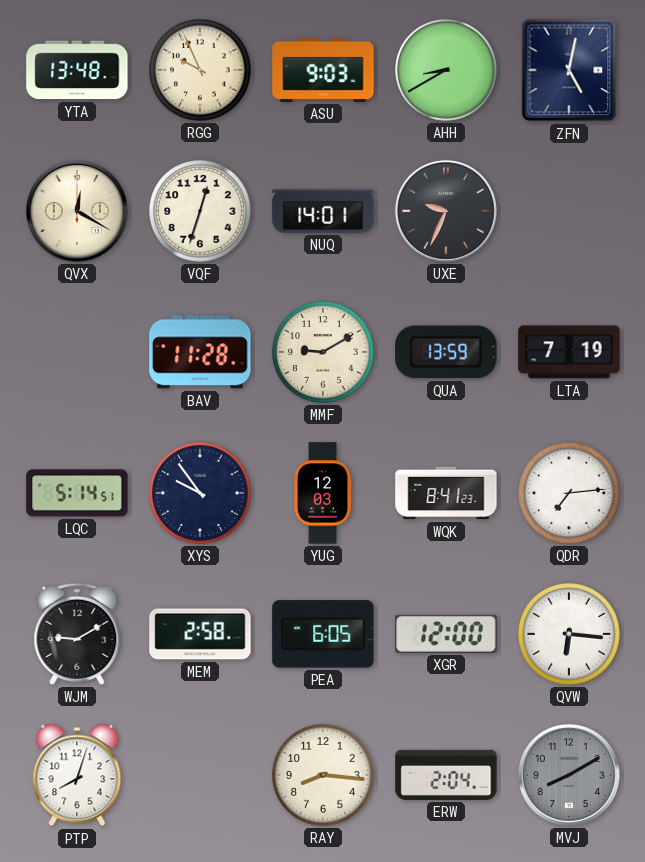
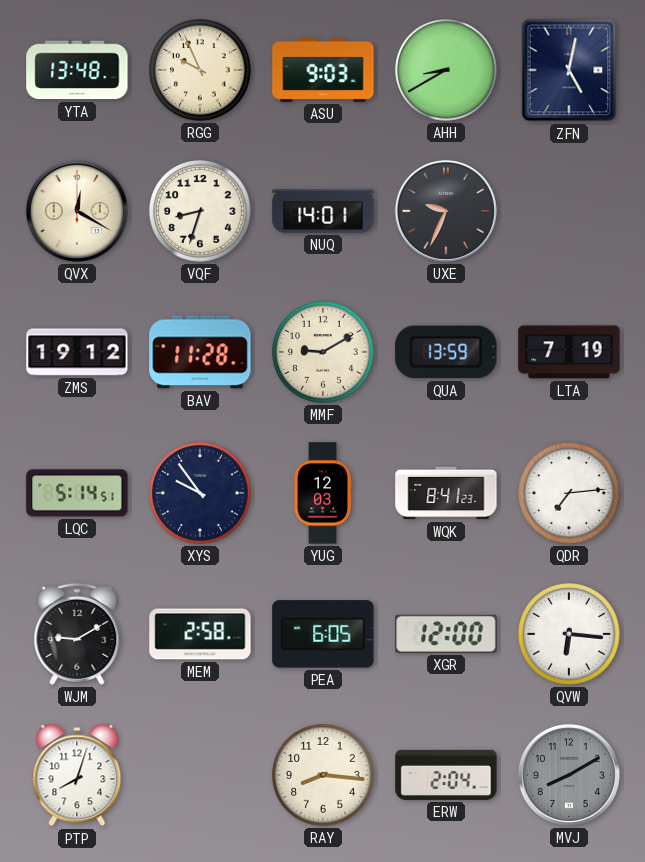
VQF: 12:33 -> 8:33
ZMS: none -> 19:12
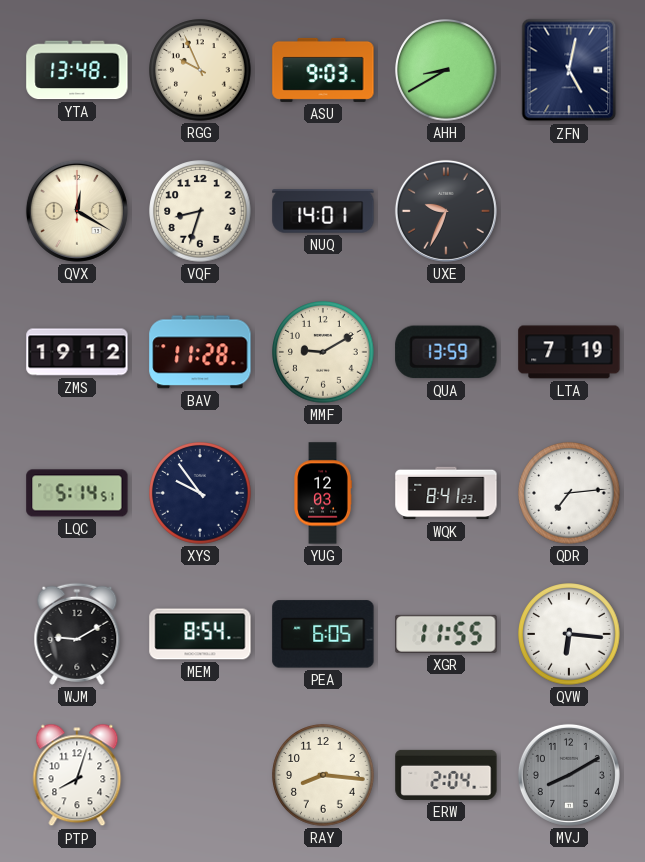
MEM: 2:58 -> 8:54
XGR: 12:00 -> 11:55
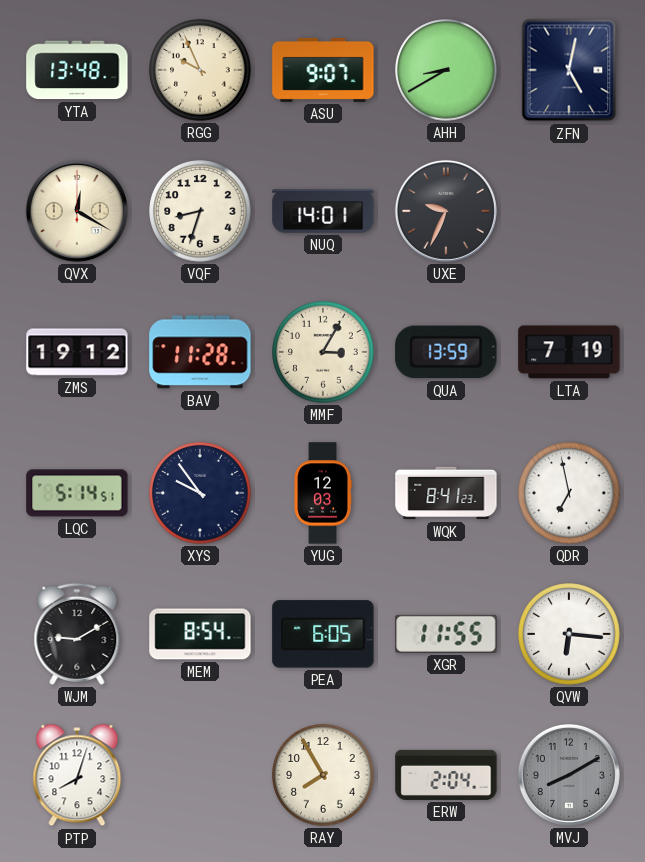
ASU: 9:03 -> 9:07
MMF: 9:10 -> 3:05
QDR: 7:14 -> 6:58
RAY: 8:16 -> 7:55
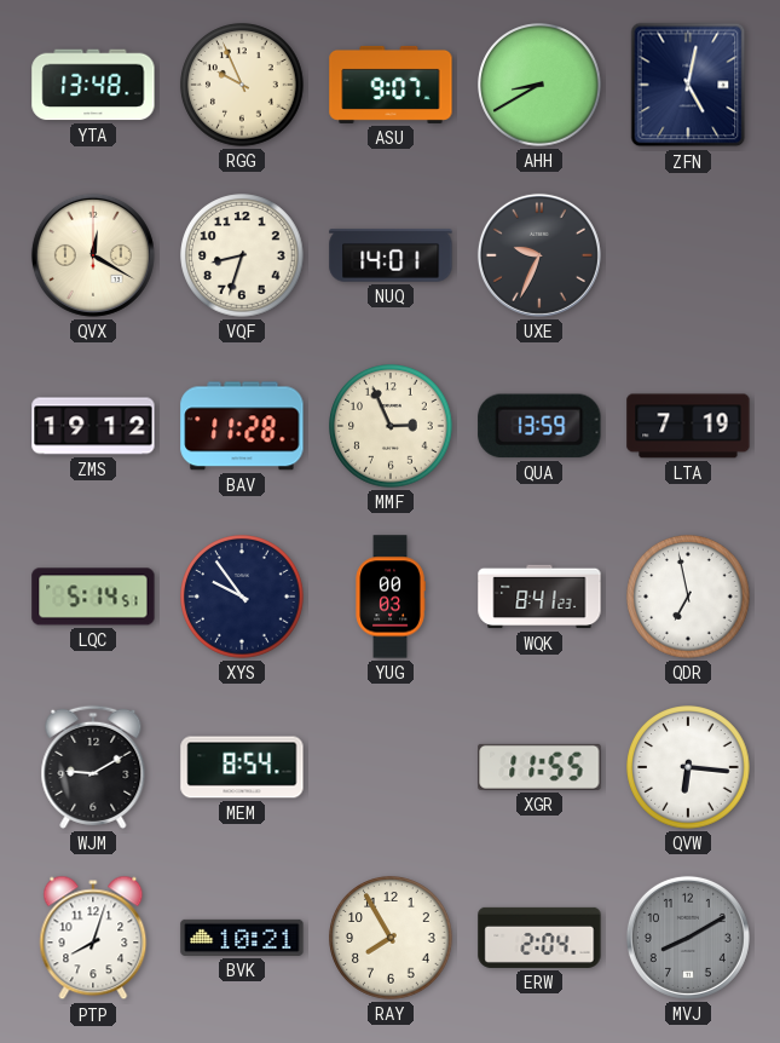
MMF: 3:05 -> 2:56
YUG: 12:03 -> 00:03
PEA: 6:05 -> none
BVK: none -> 10:21
